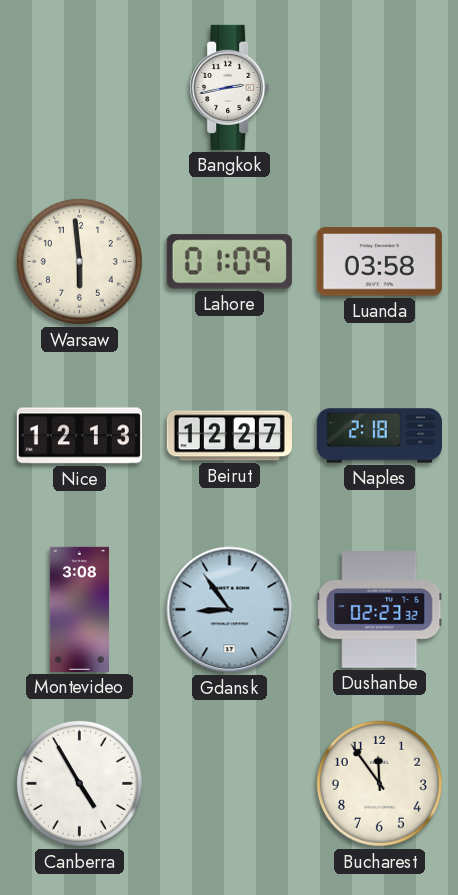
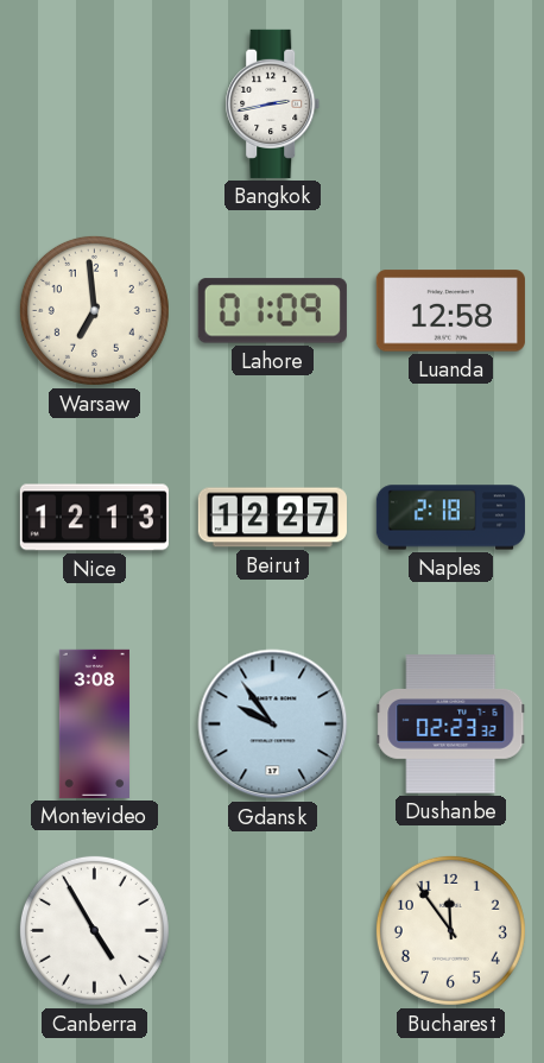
Warsaw: 5:59 -> 6:59
Luanda: 03:58 -> 12:58
Gdansk: 8:54 -> 9:54
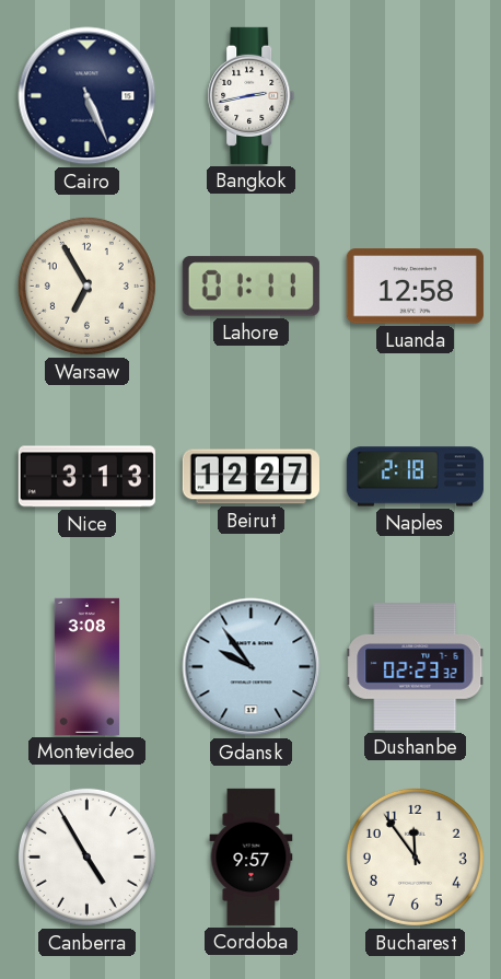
Cairo: none -> 5:26
Warsaw: 6:59 -> 6:55
Lahore: 01:09 -> 01:11
Nice: 12:13 -> 3:13
Cordoba: none -> 9:57
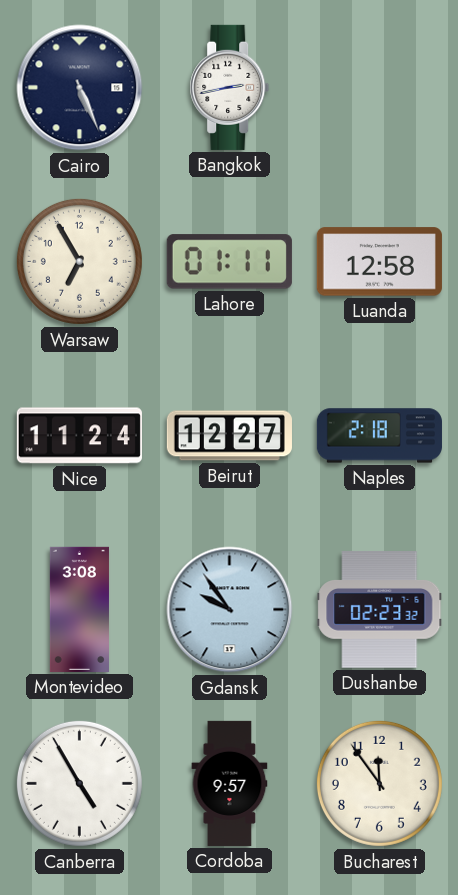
Nice: 3:13 -> 11:24
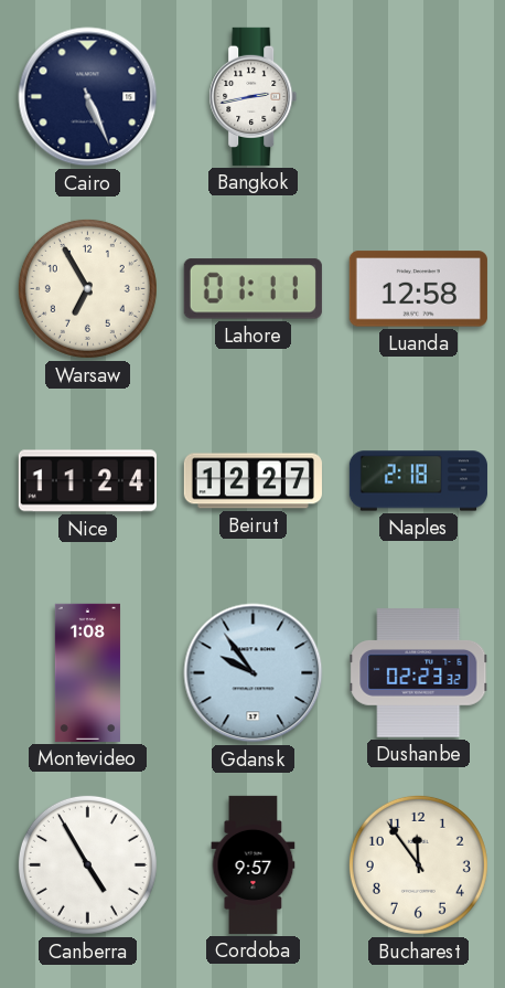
Montevideo: 3:08 -> 1:08
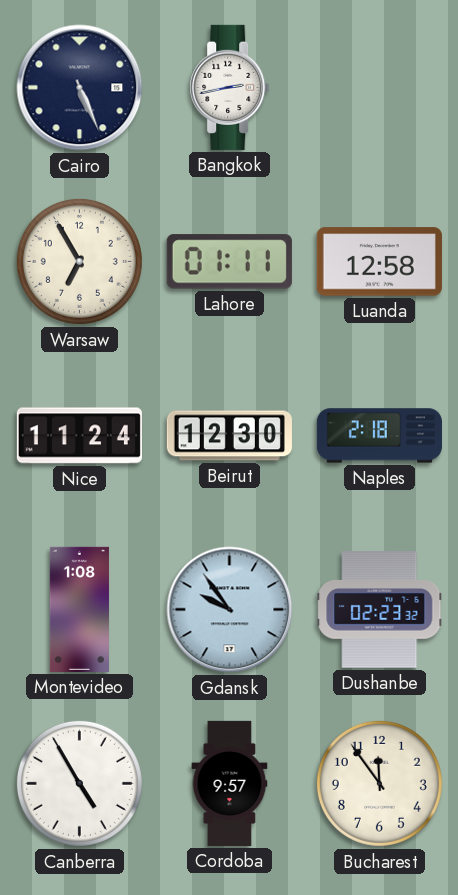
Beirut: 12:27 -> 12:30
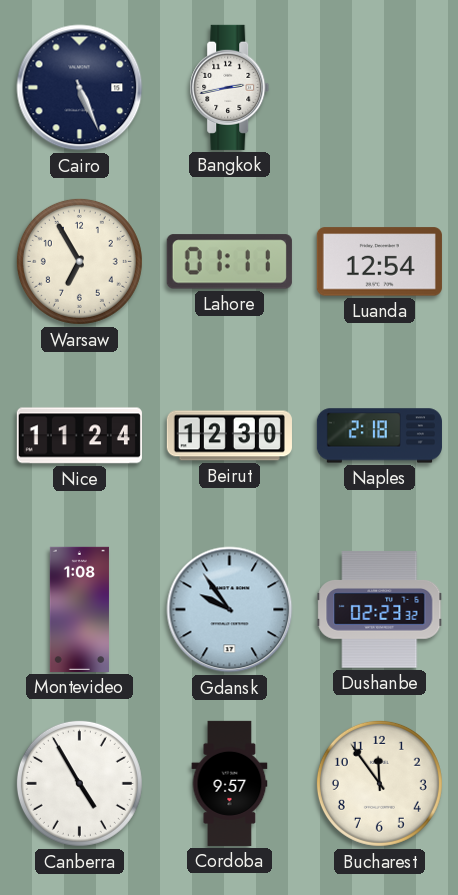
Luanda: 12:58 -> 12:54
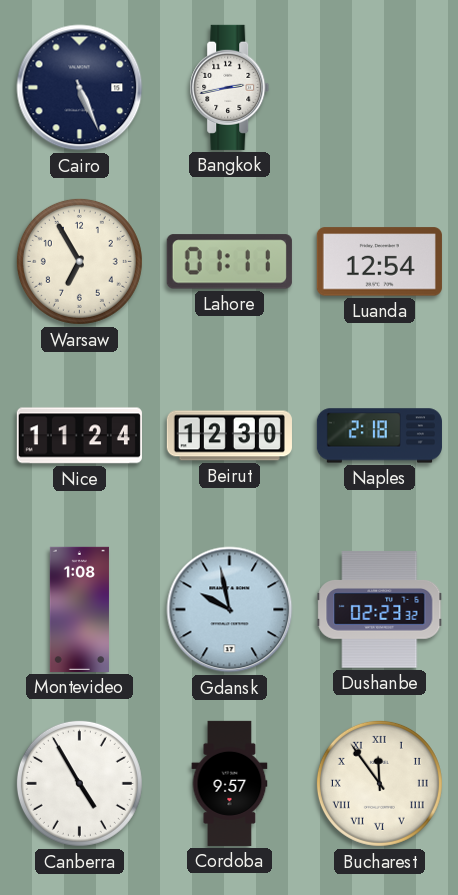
Gdansk: 9:54 -> 9:58
Bucharest numerals: Arabic -> Roman
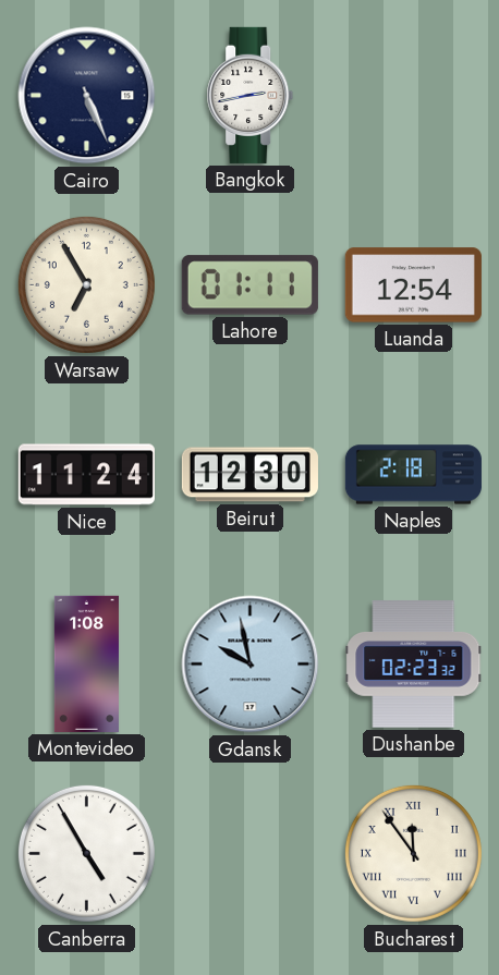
Cordoba: 9:57 -> none
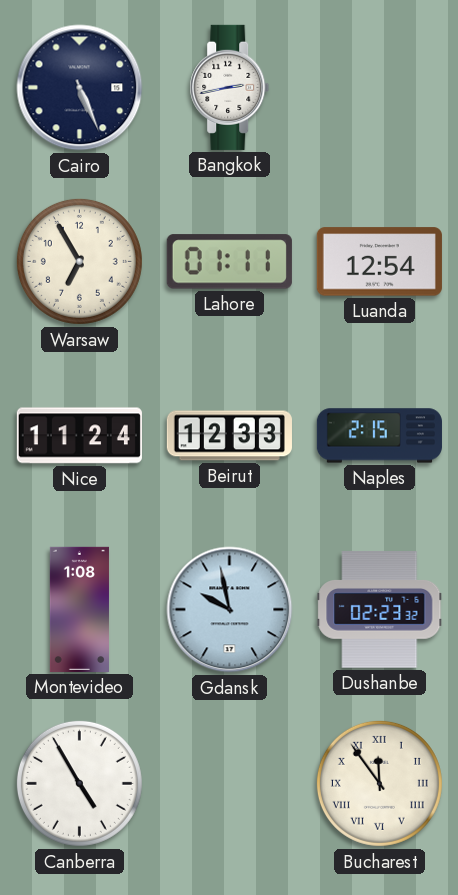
Beirut: 12:30 -> 12:33
Naples: 2:18 -> 2:15
